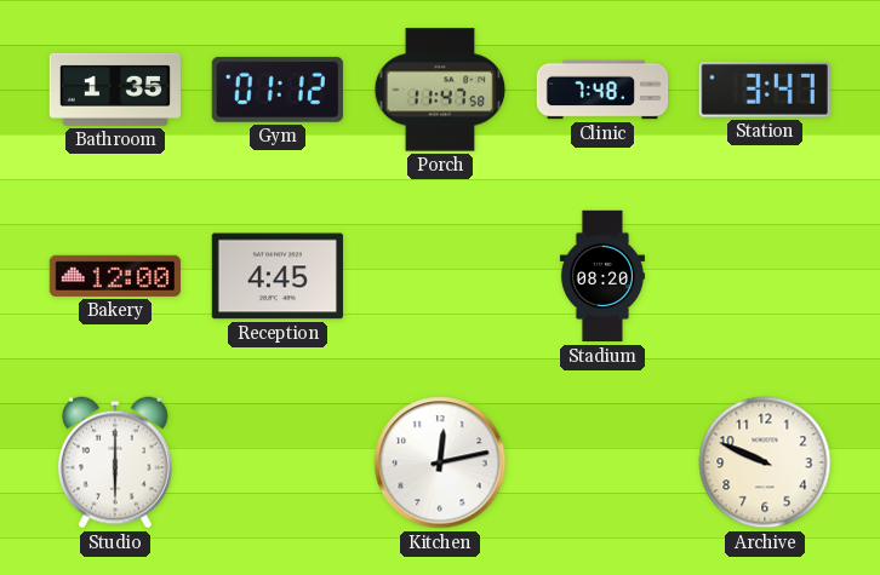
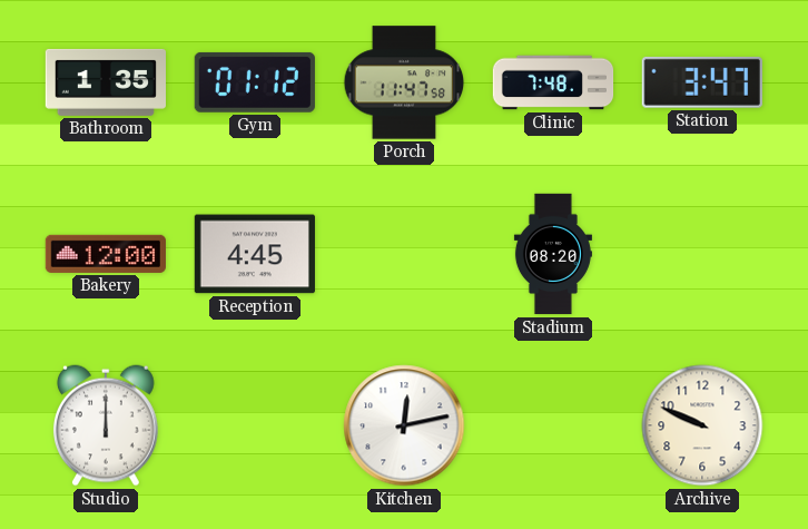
Studio: 6:00 -> 12:00
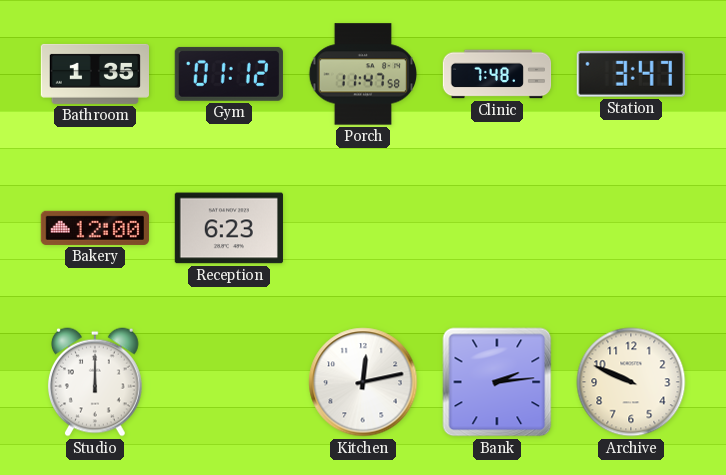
Reception: 4:45 -> 6:23
Stadium: 08:20 -> none
Bank: none -> 2:14
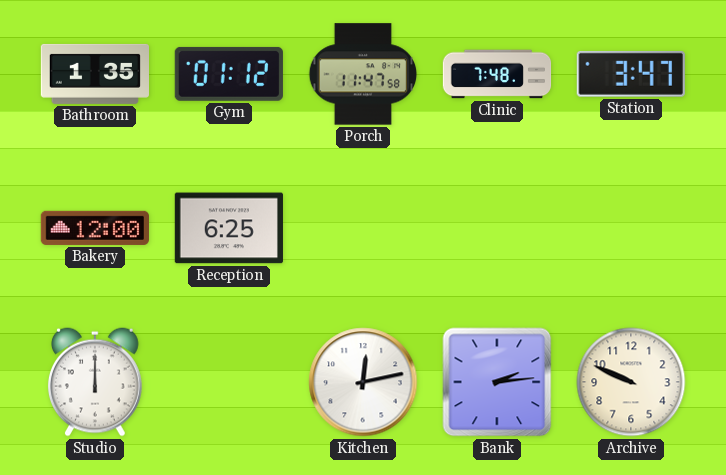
Reception: 6:23 -> 6:25
